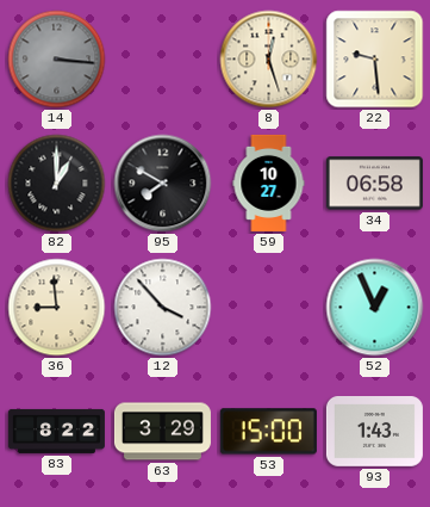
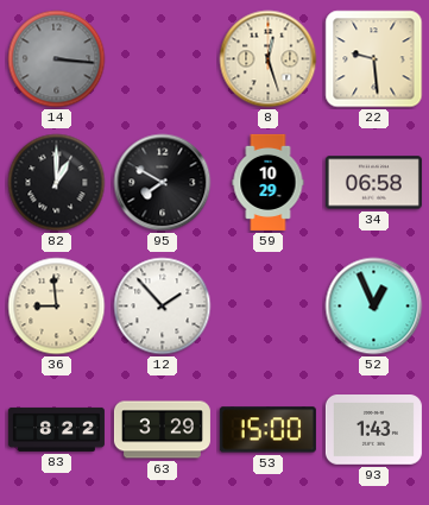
59: 10:27 -> 10:29
12: 3:53 -> 1:53
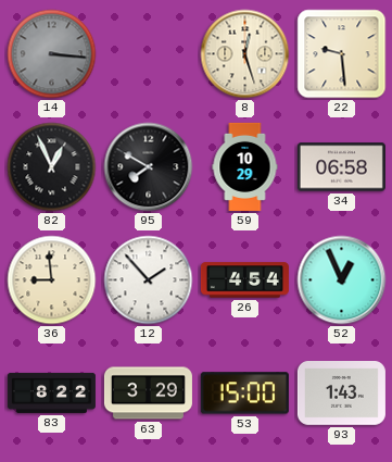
82: 1:00 -> 12:56
26: none -> 4:54
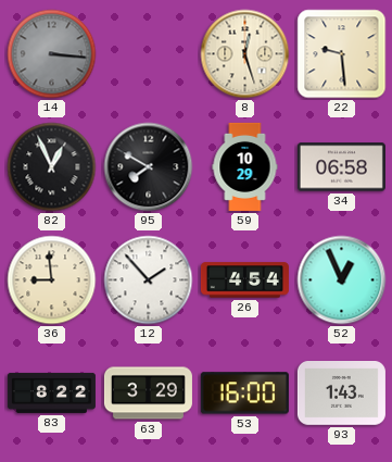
53: 15:00 -> 16:00
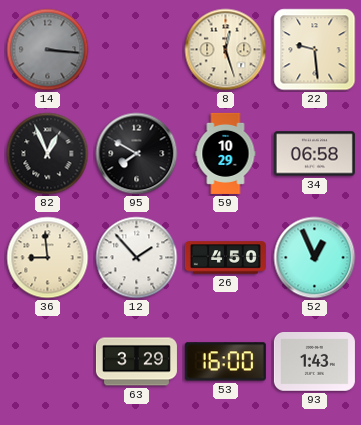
26: 4:54 -> 4:50
83: 8:22 -> none
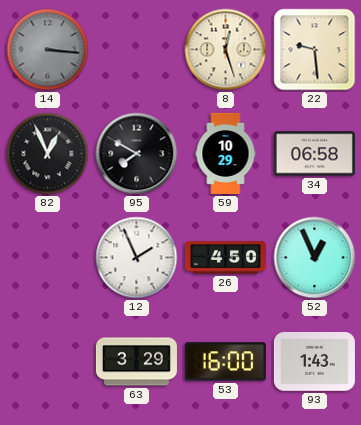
36: 8:59 -> none
12: 1:53 -> 1:56
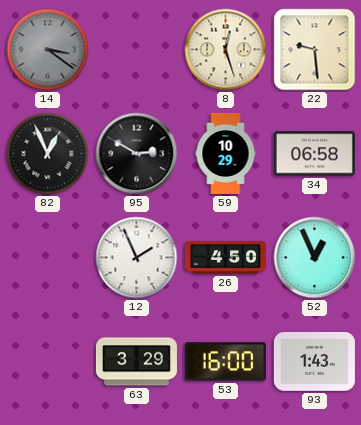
14: 3:16 -> 3:21
95: 7:50 -> 2:50
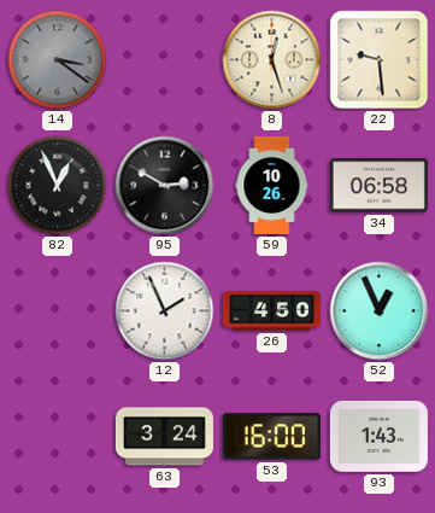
59: 10:29 -> 10:26
63: 3:29 -> 3:24
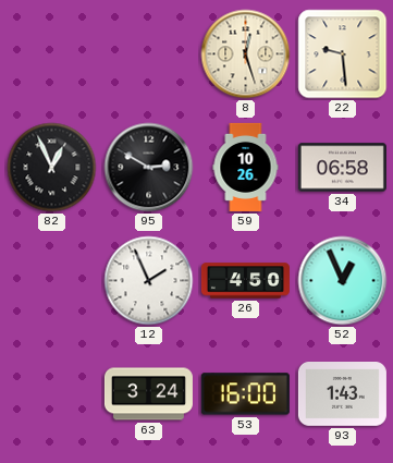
14: 3:21 -> none
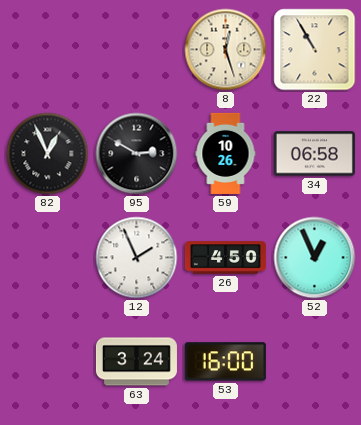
22: 9:29 -> 10:55
93: 1:43 -> none
